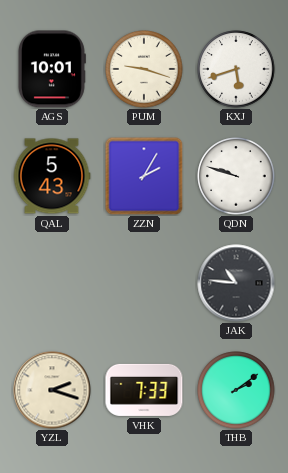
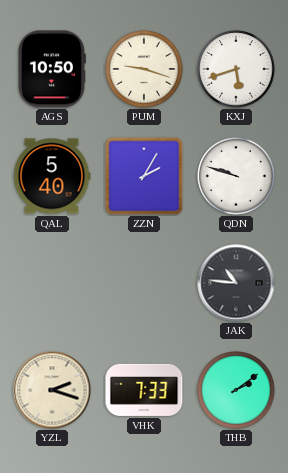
AGS: 10:01 -> 10:50
QAL: 5:43 -> 5:40
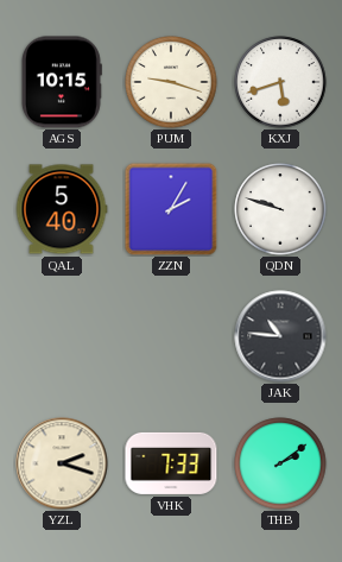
AGS: 10:50 -> 10:15
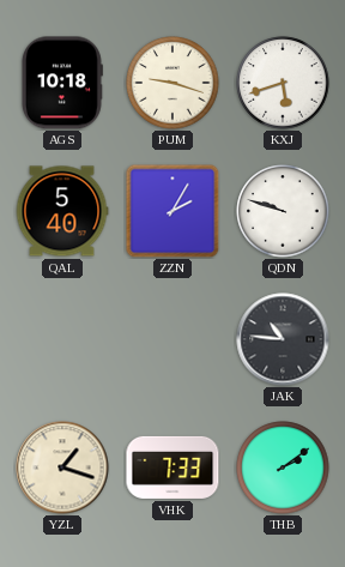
AGS: 10:15 -> 10:18
YZL: 2:18 -> 1:18
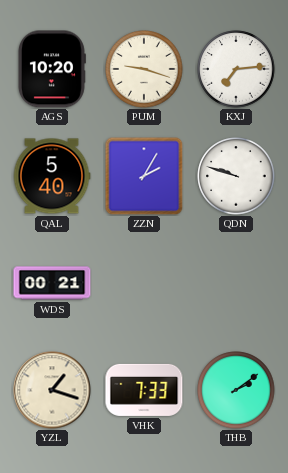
AGS: 10:18 -> 10:20
KXJ: 5:42 -> 7:14
WDS: none -> 00:21
JAK: 10:46 -> none
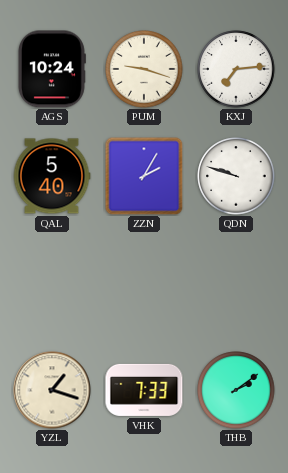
AGS: 10:20 -> 10:24
WDS: 00:21 -> none
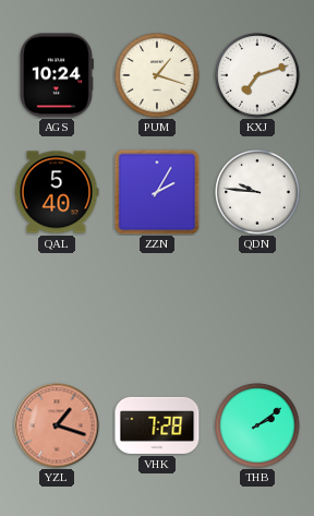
PUM: 9:18 -> 1:18
KXJ: 7:14 -> 7:12
QDN: 9:48 -> 9:46
YZL dial: cream -> salmon
VHK: 7:33 -> 7:28
